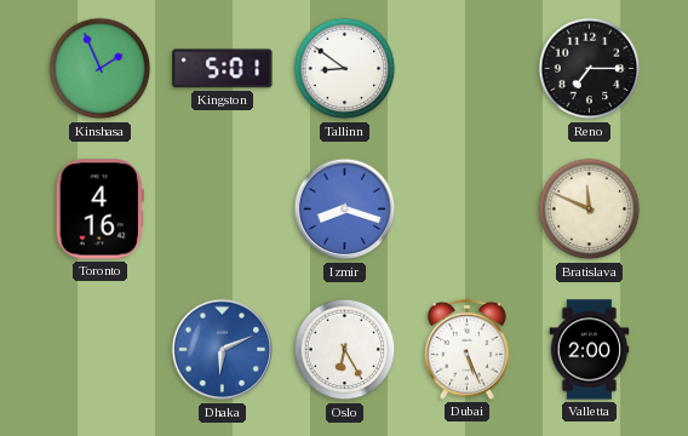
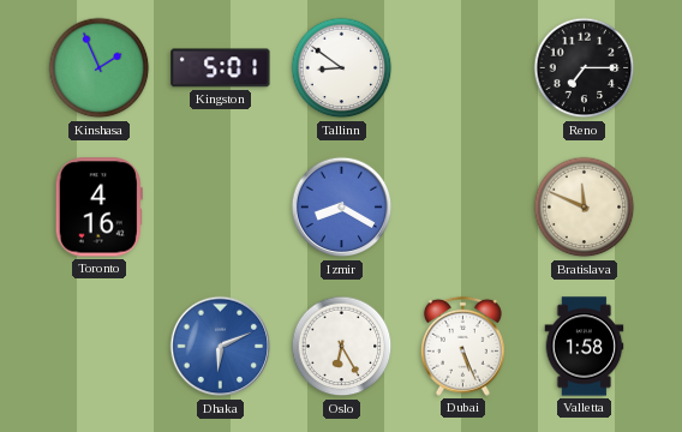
Izmir: 8:18 -> 8:20
Valletta: 2:00 -> 1:58
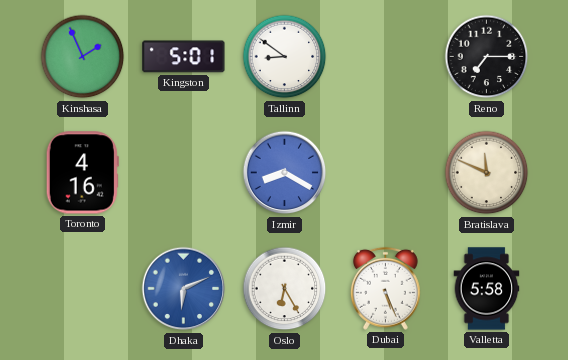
Valletta: 1:58 -> 5:58
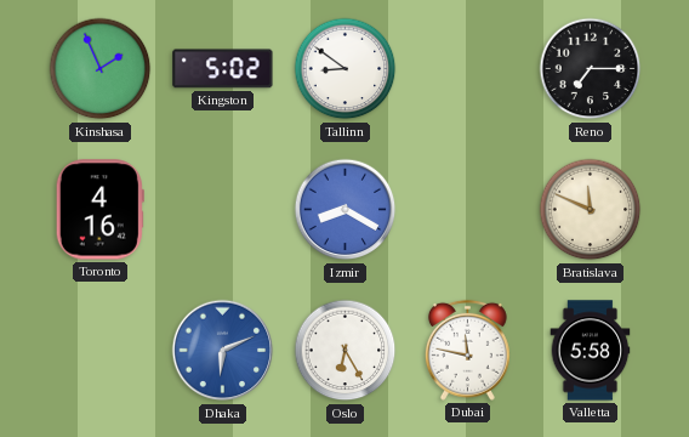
Kingston: 5:01 -> 5:02
Dubai: 5:26 -> 11:47
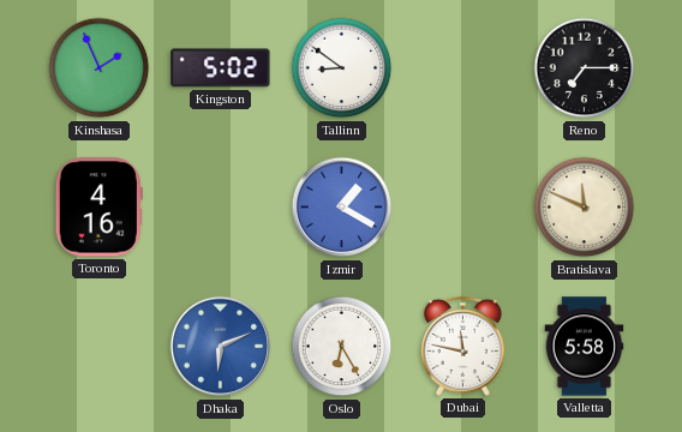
Izmir: 8:20 -> 1:20
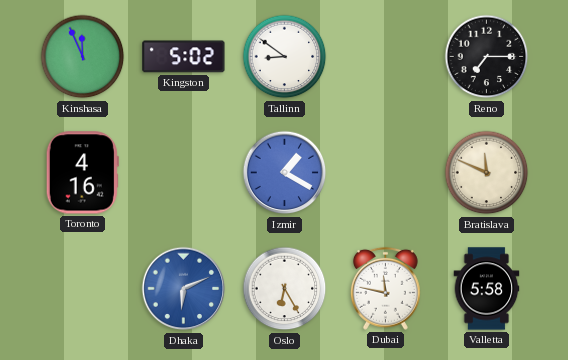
Kinshasa: 1:56 -> 11:56
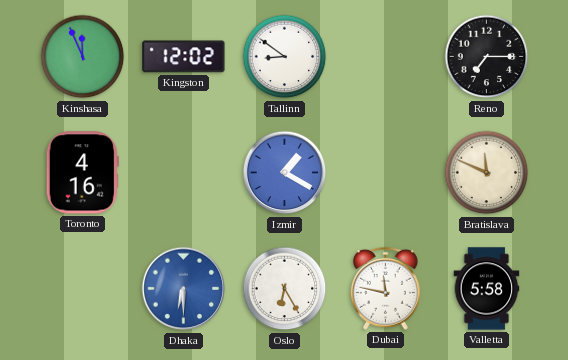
Kingston: 5:02 -> 12:02
Dhaka: 6:11 -> 6:30
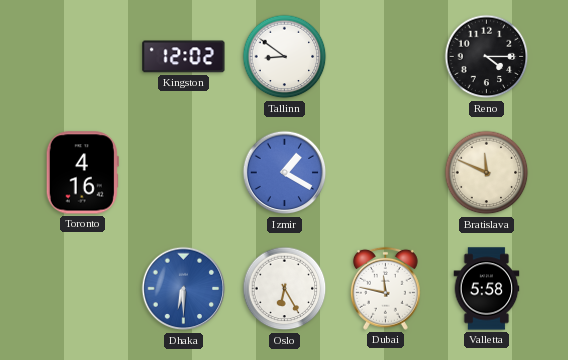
Kinshasa: 11:56 -> none
Reno: 7:15 -> 4:15
